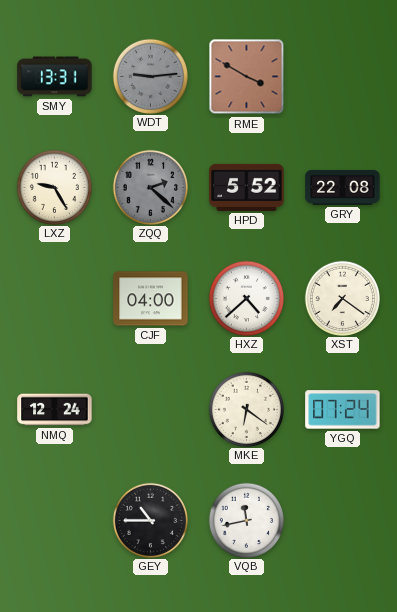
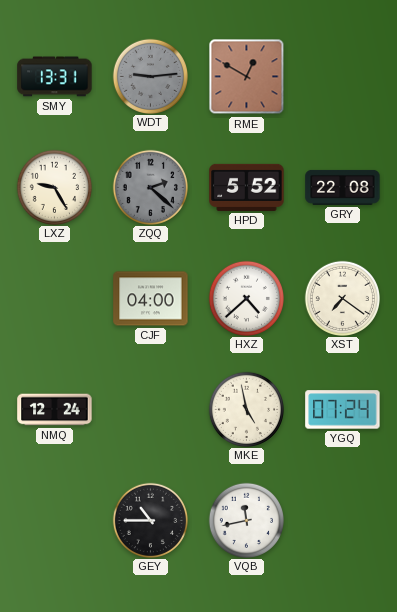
RME: 3:50 -> 12:50
MKE: 6:21 -> 4:58
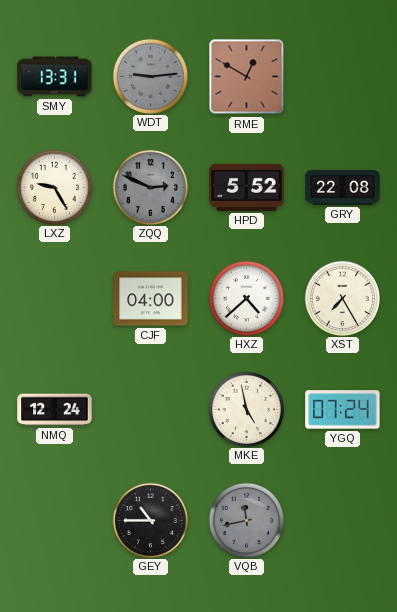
ZQQ: 2:22 -> 2:49
XST: 7:21 -> 7:25
VQB dial: white -> grey
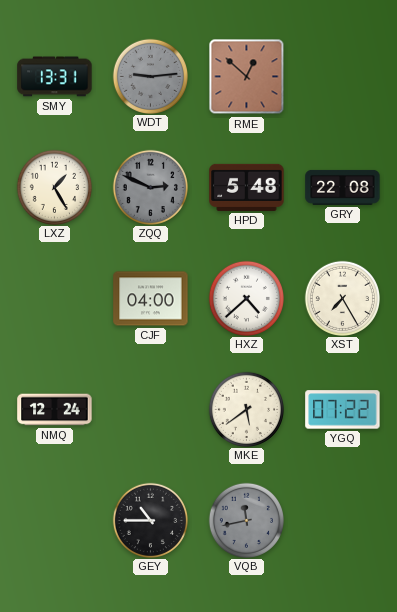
RME: 12:50 -> 12:52
LXZ: 9:25 -> 1:25
HPD: 5:52 -> 5:48
MKE: 4:58 -> 5:39
YGQ: 07:24 -> 07:22
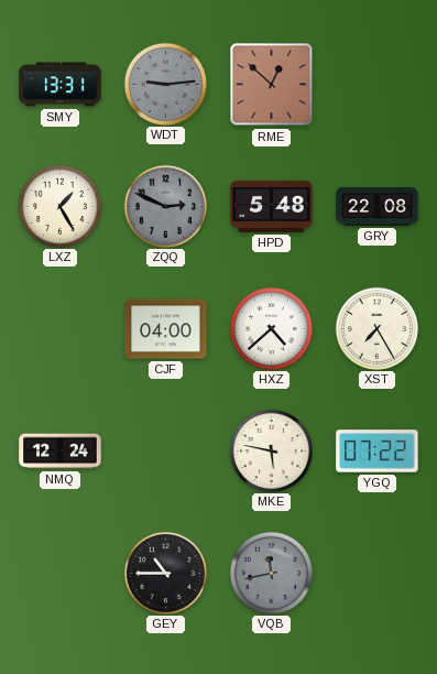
MKE: 5:39 -> 5:47
